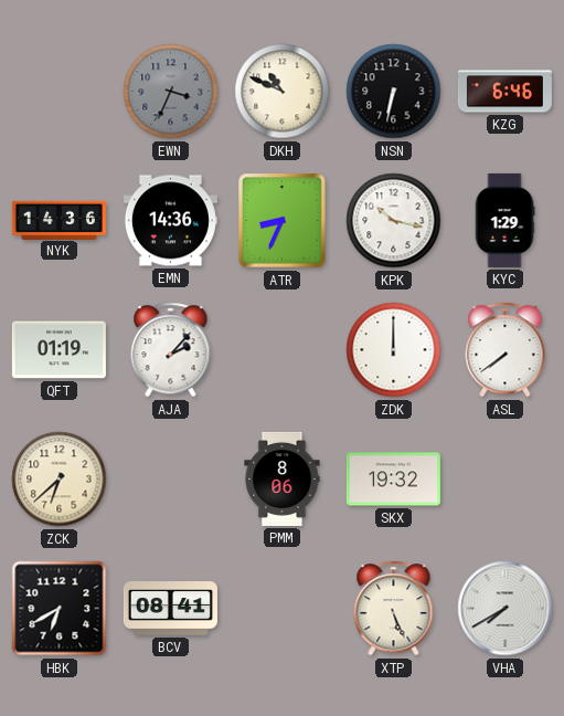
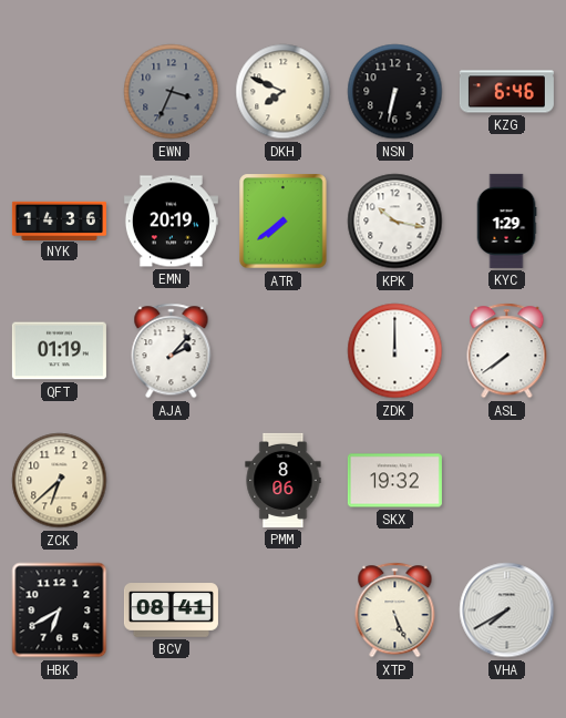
DKH: 10:49 -> 7:49
EMN: 14:36 -> 20:19
ATR: 8:34 -> 7:39
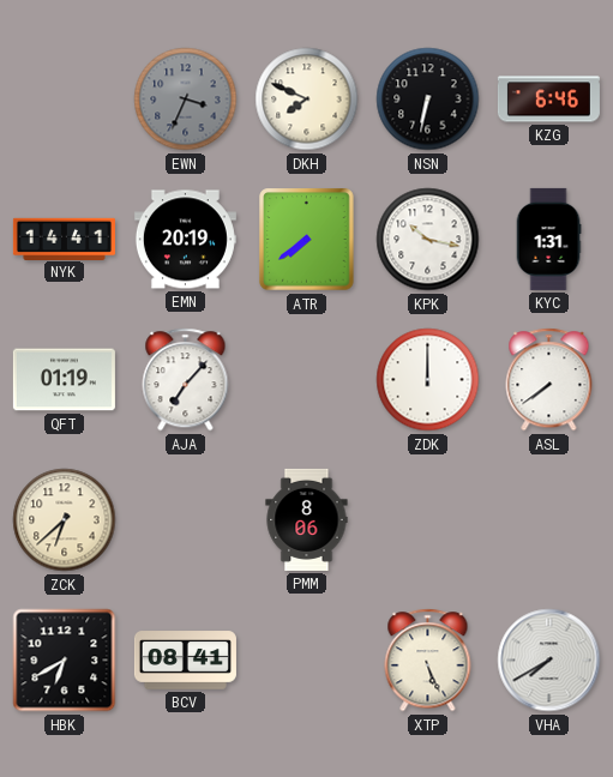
NYK: 14:36 -> 14:41
KYC: 1:29 -> 1:31
AJA: 2:07 -> 7:07
SKX: 19:32 -> none
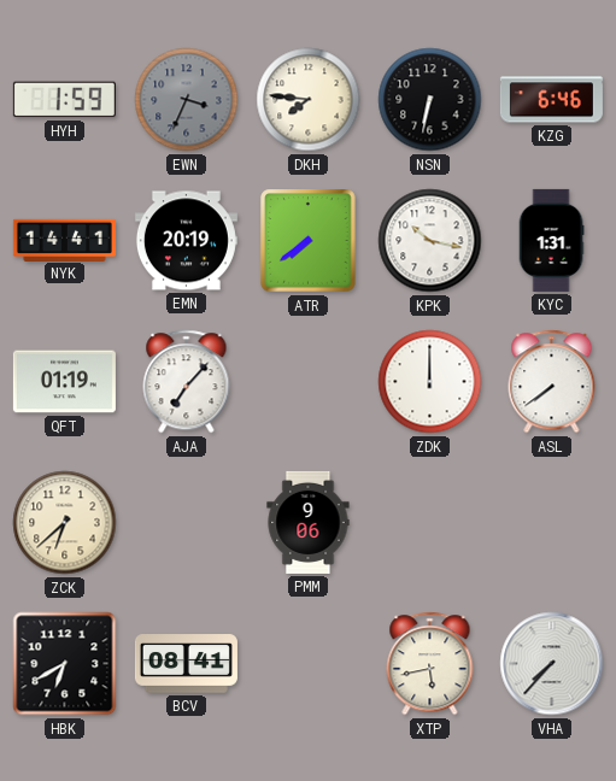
HYH: none -> 1:59
DKH: 7:49 -> 7:46
PMM: 8:06 -> 9:06
XTP: 5:26 -> 5:43
VHA: 7:40 -> 7:37
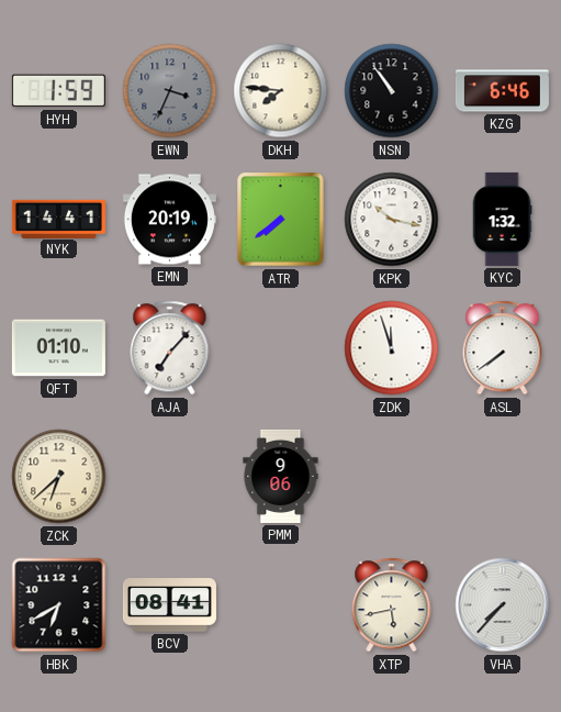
NSN: 6:32 -> 10:54
KYC: 1:31 -> 1:32
QFT: 01:19 -> 01:10
ZDK: 12:00 -> 11:57
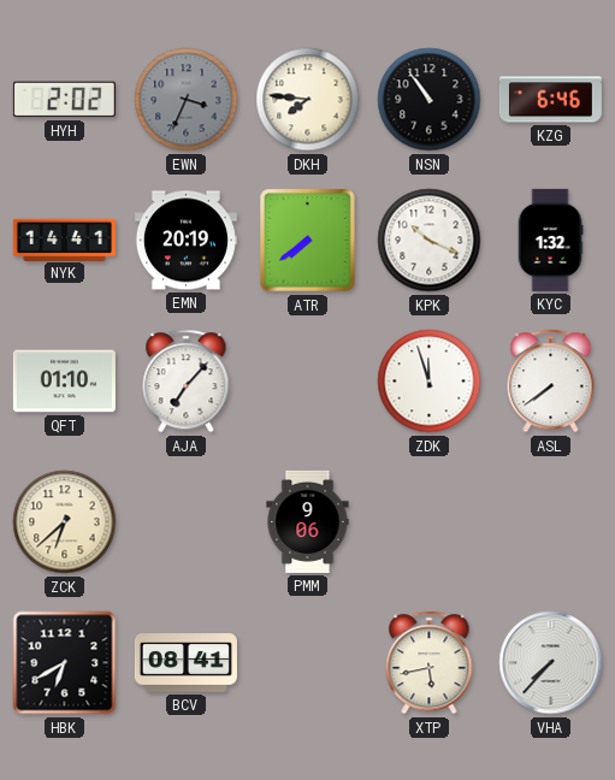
HYH: 1:59 -> 2:02
KPK: 10:17 -> 10:19
